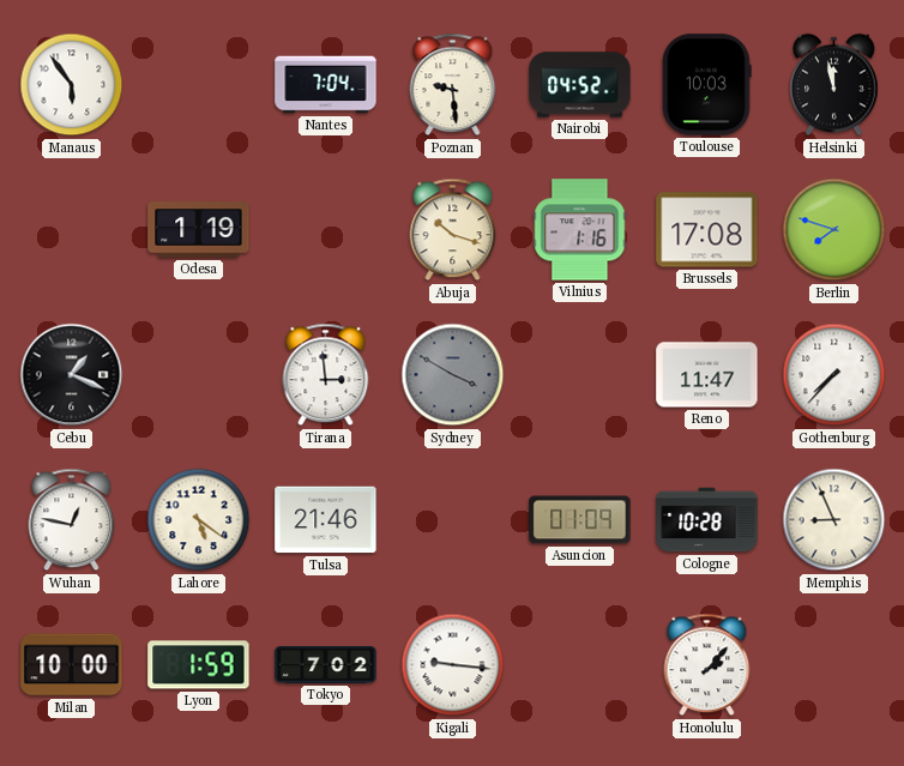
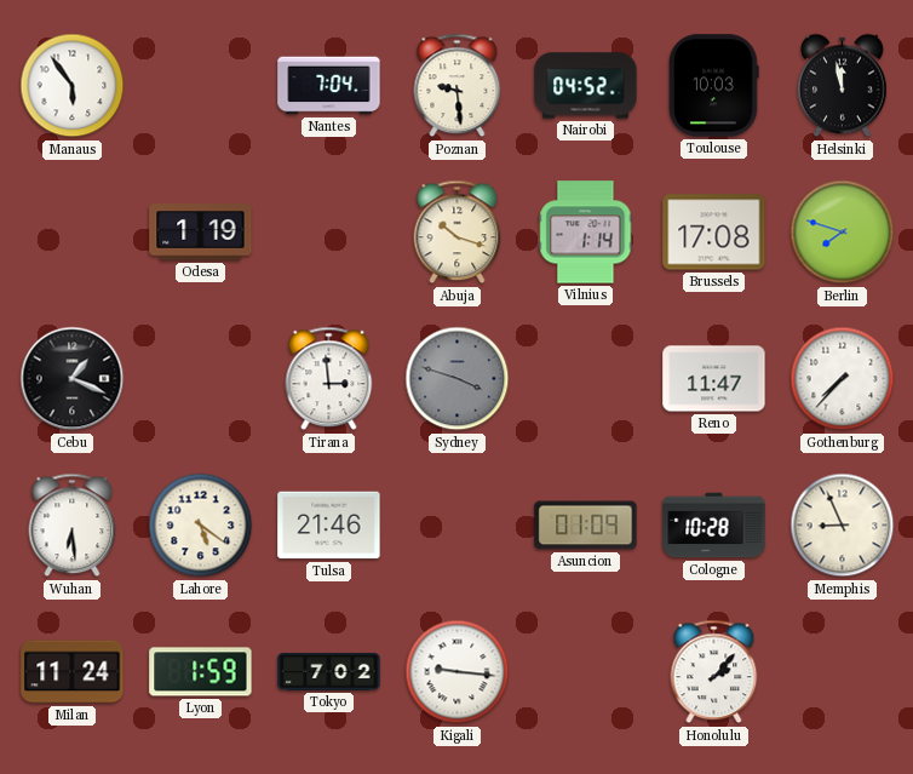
Vilnius: 1:16 -> 1:14
Sydney: 3:50 -> 3:48
Wuhan: 12:47 -> 6:29
Milan: 10:00 -> 11:24
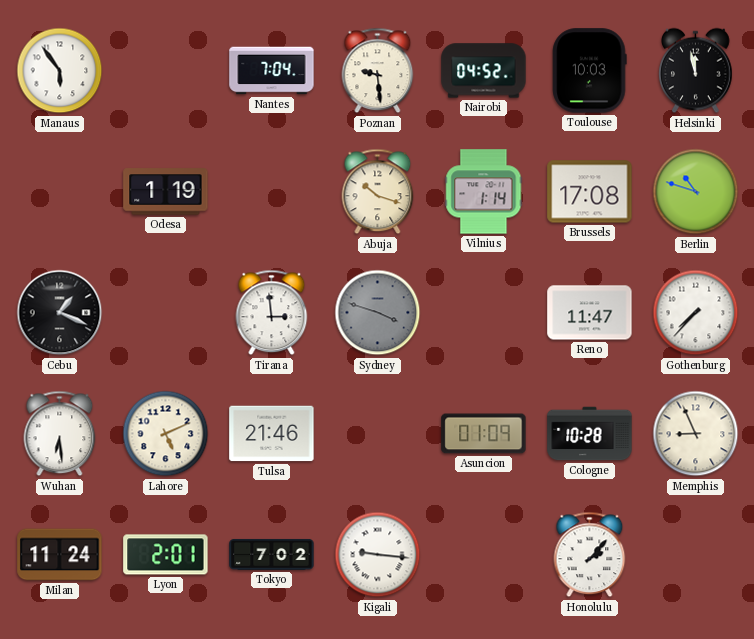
Berlin: 7:48 -> 10:48
Lahore: 5:21 -> 5:11
Lyon: 1:59 -> 2:01
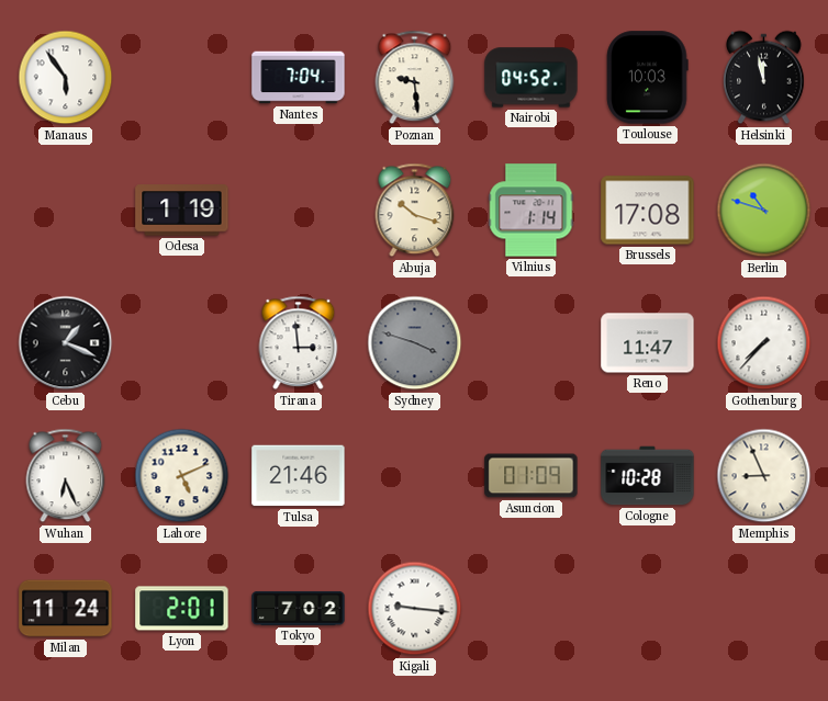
Wuhan: 6:29 -> 6:26
Honolulu: 2:07 -> none
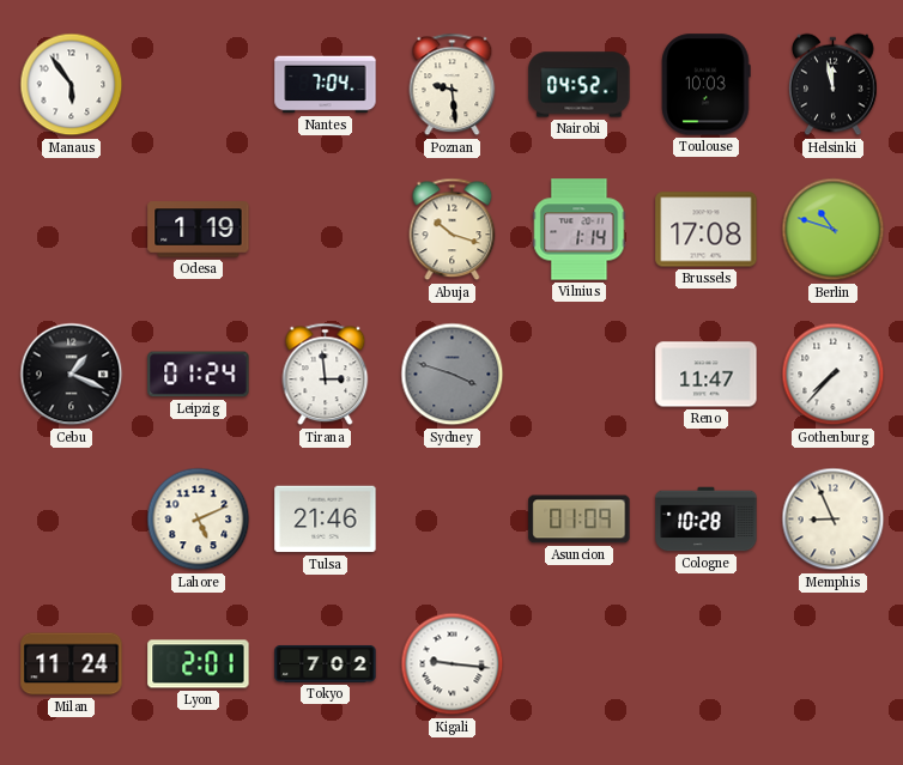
Leipzig: none -> 01:24
Wuhan: 6:26 -> none
